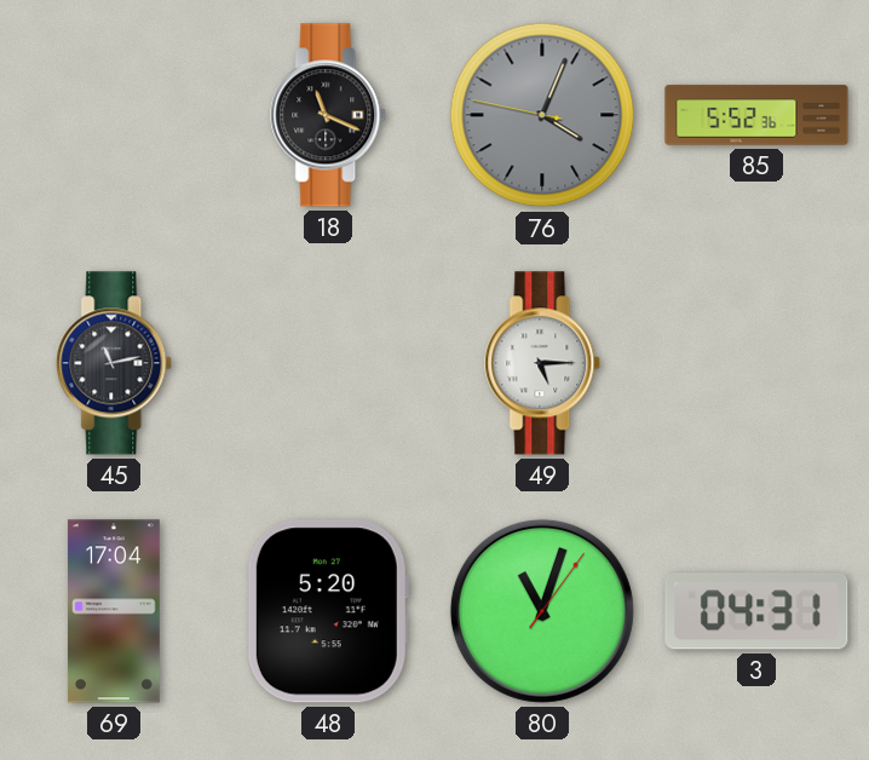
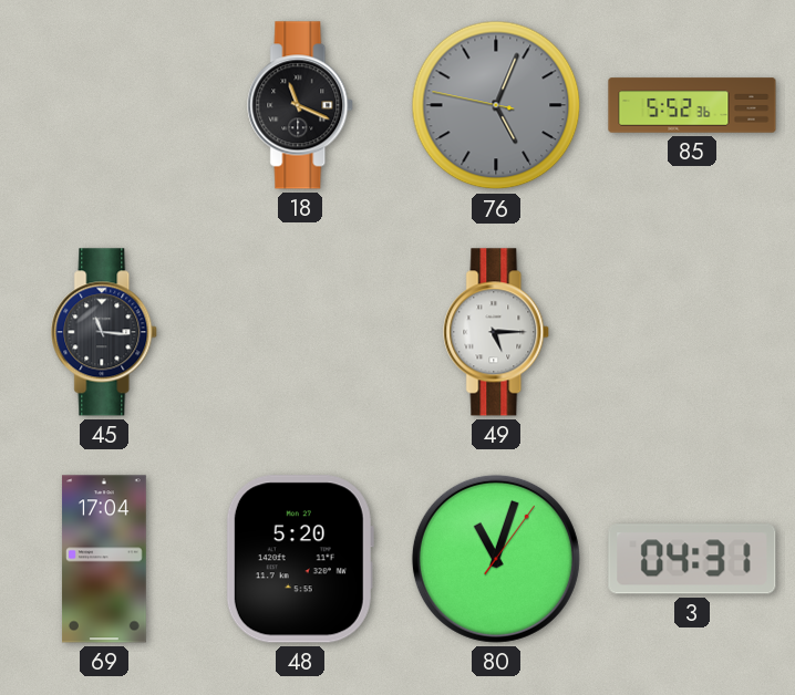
76: 4:03 -> 5:03
45: 11:13 -> 11:16
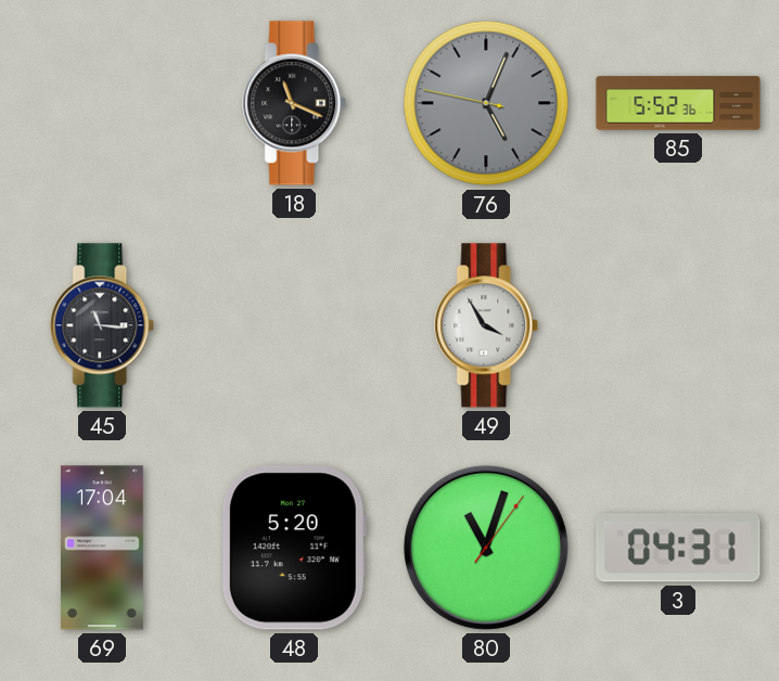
49: 5:15 -> 3:55
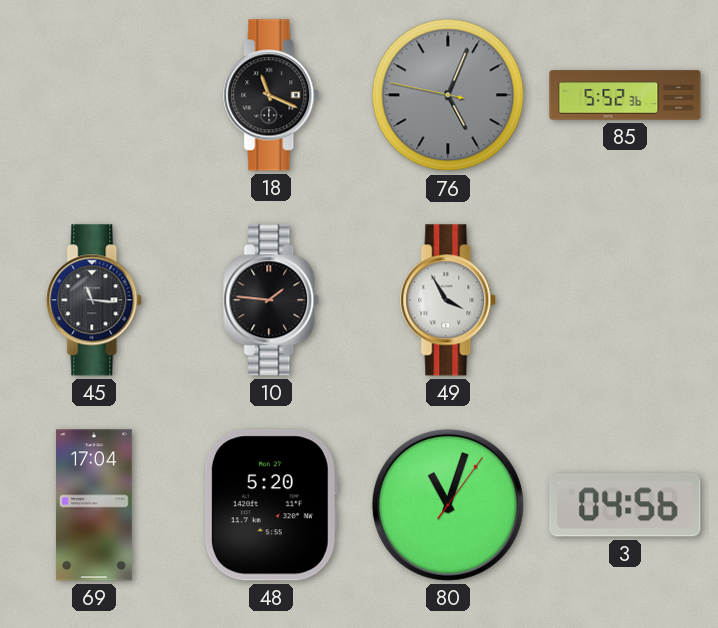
10: none -> 1:46
3: 04:31 -> 04:56
